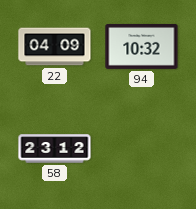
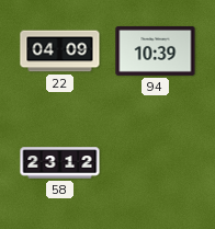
94: 10:32 -> 10:39
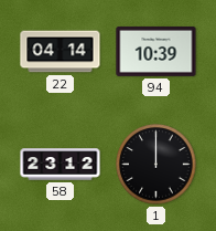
22: 04:09 -> 04:14
1: none -> 12:00
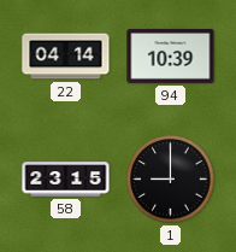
58: 23:12 -> 23:15
1: 12:00 -> 9:00
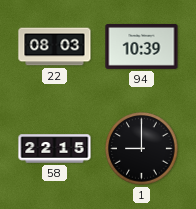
22: 04:14 -> 08:03
58: 23:15 -> 22:15
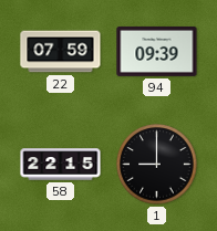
22: 08:03 -> 07:59
94: 10:39 -> 09:39
